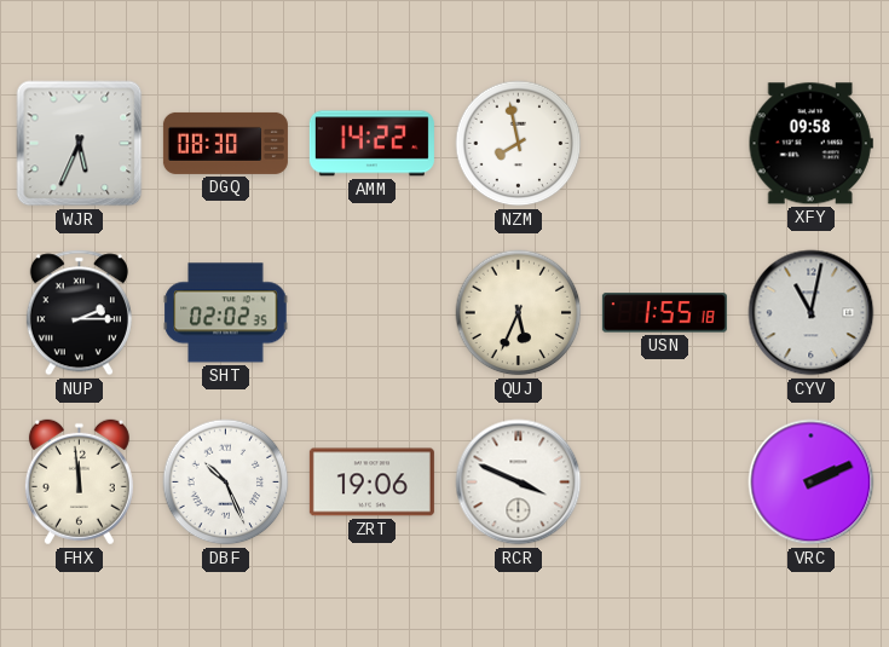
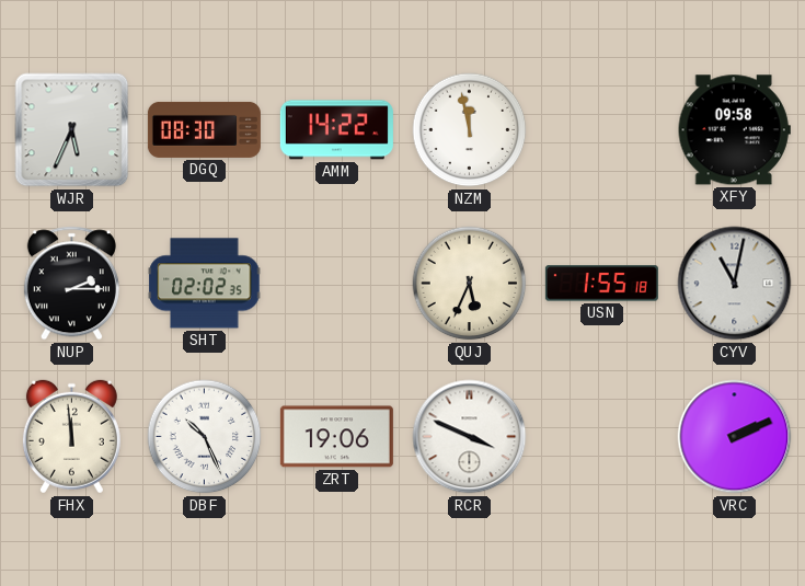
NZM: 7:58 -> 11:58
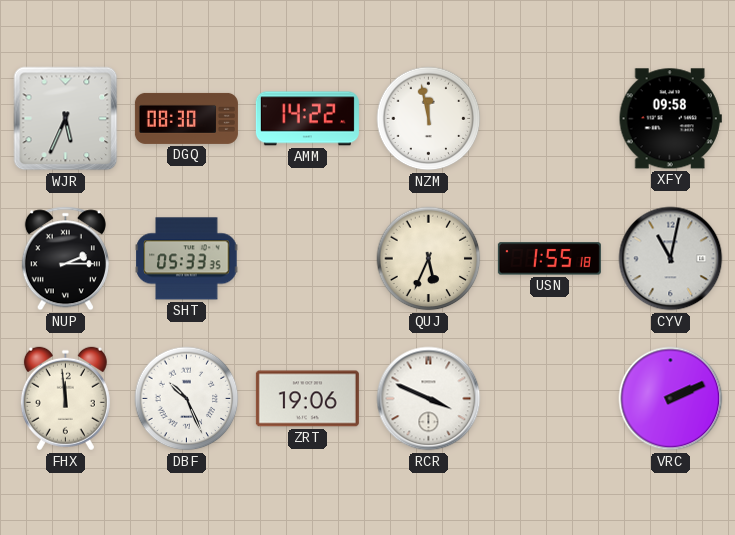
SHT: 02:02 -> 05:33
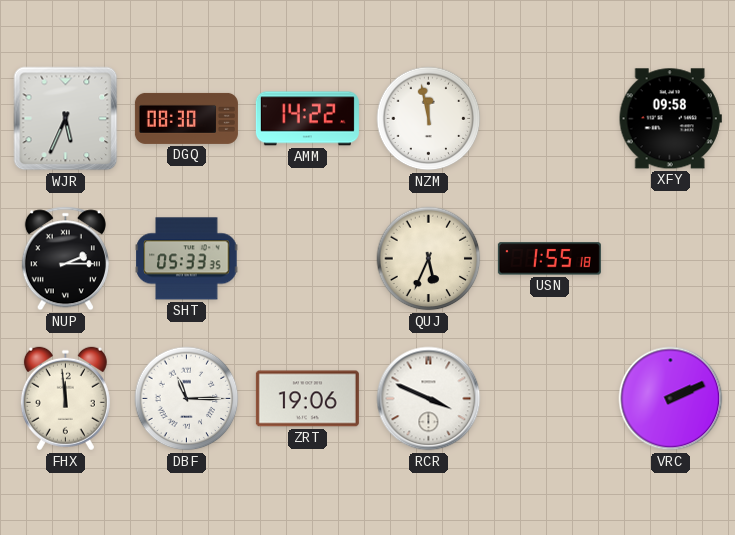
CYV: 11:02 -> none
DBF: 10:26 -> 11:15
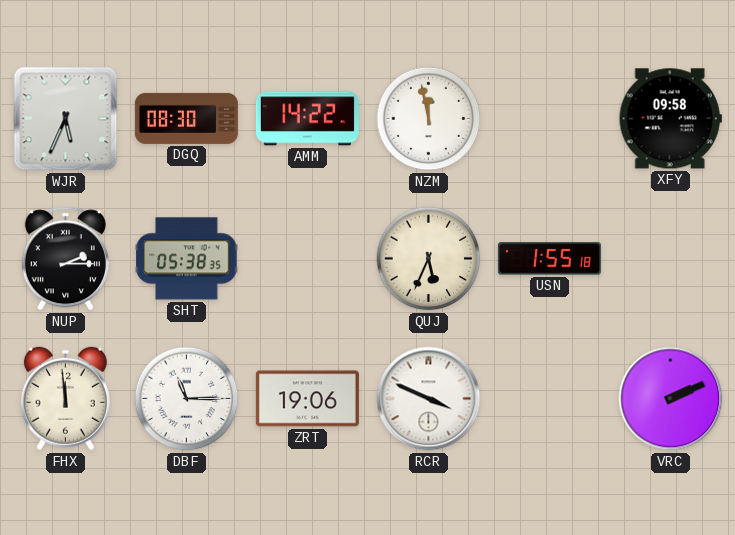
SHT: 05:33 -> 05:38
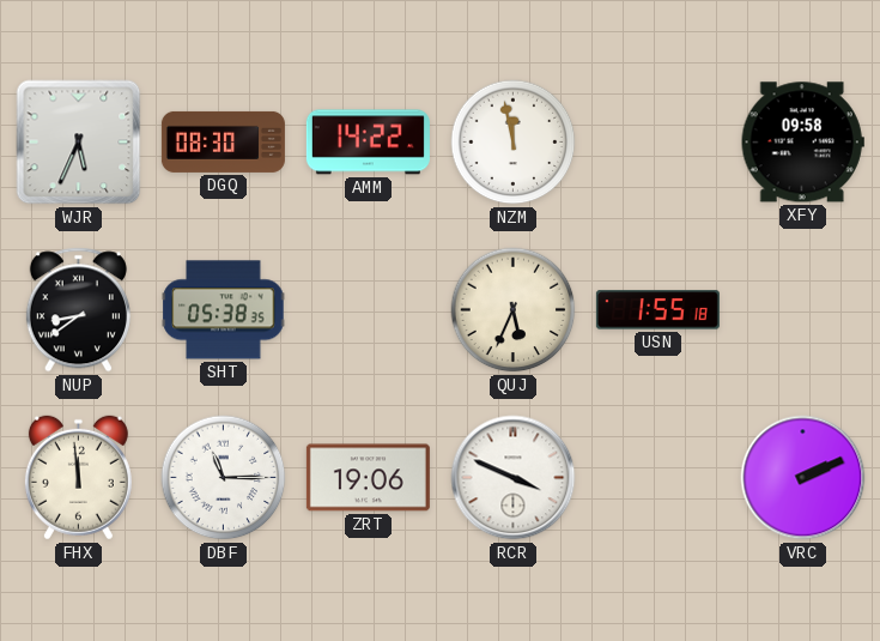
NUP: 2:15 -> 8:39
